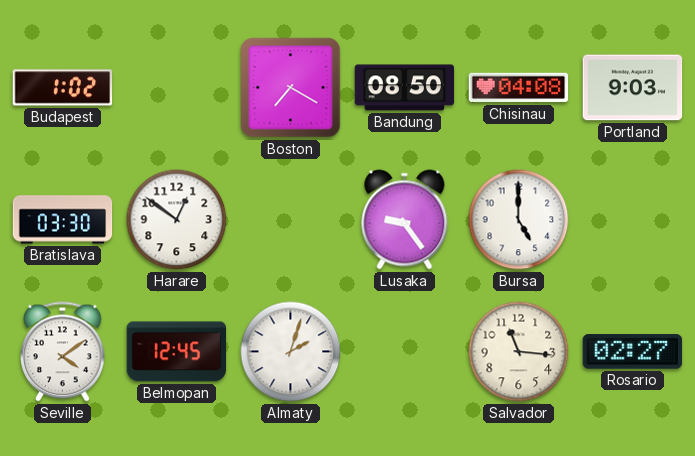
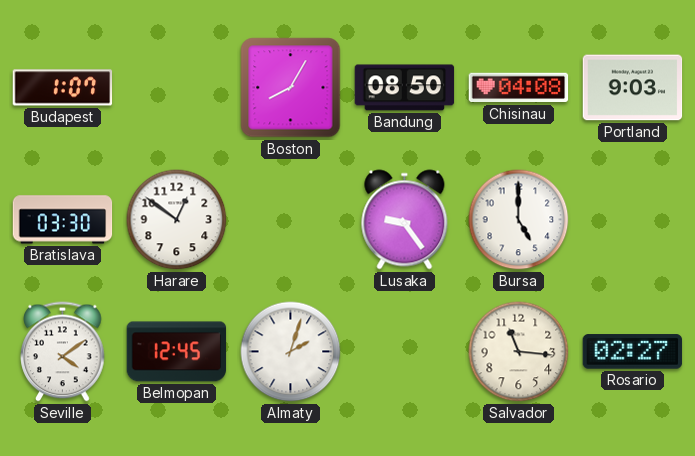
Budapest: 1:02 -> 1:07
Boston: 7:20 -> 8:05
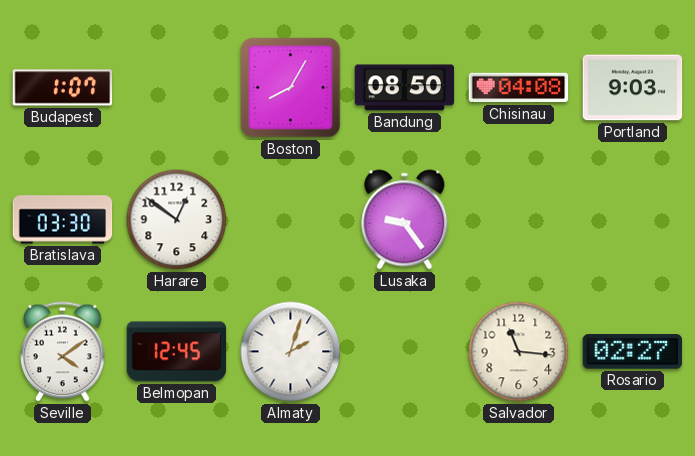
Bursa: 5:00 -> none
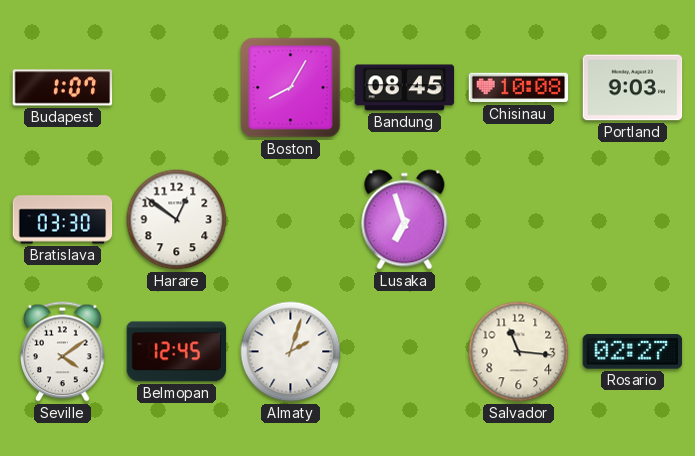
Bandung: 08:50 -> 08:45
Chisinau: 04:08 -> 10:08
Lusaka: 9:24 -> 6:57
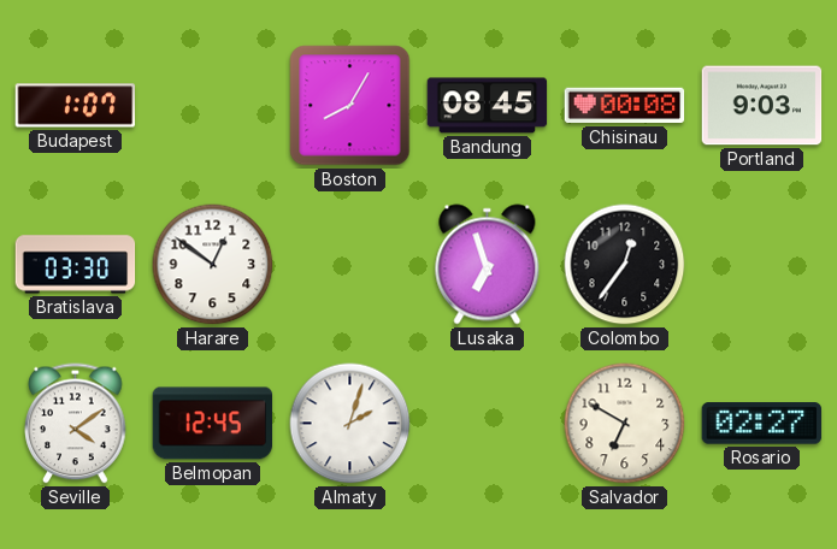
Chisinau: 10:08 -> 00:08
Colombo: none -> 12:36
Salvador: 11:16 -> 6:50
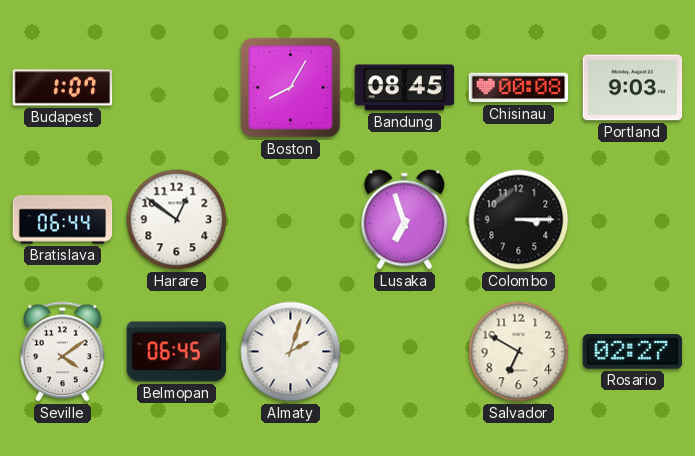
Bratislava: 03:30 -> 06:44
Colombo: 12:36 -> 3:15
Belmopan: 12:45 -> 06:45
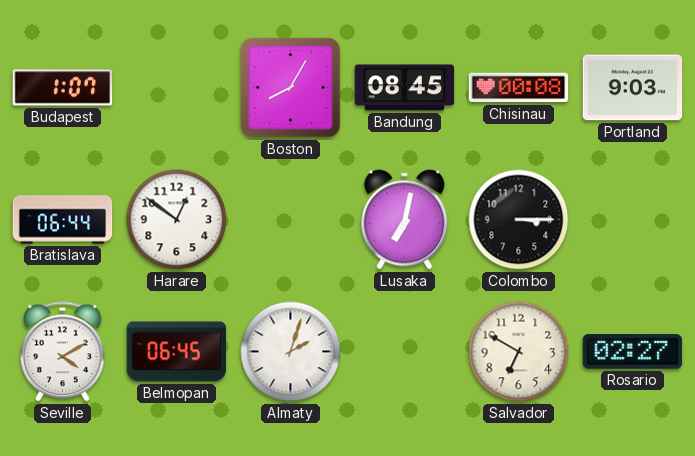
Lusaka: 6:57 -> 7:02
Seville: 4:09 -> 4:10
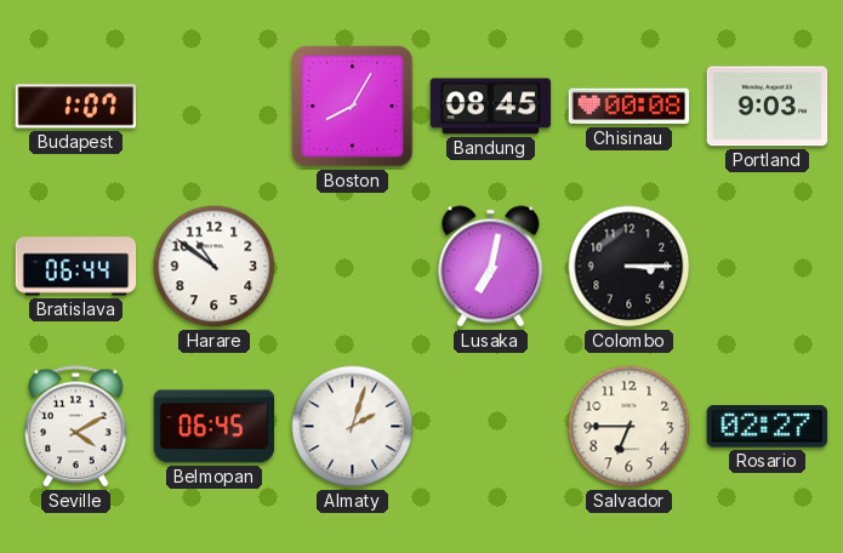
Harare: 12:51 -> 10:51
Salvador: 6:50 -> 6:45
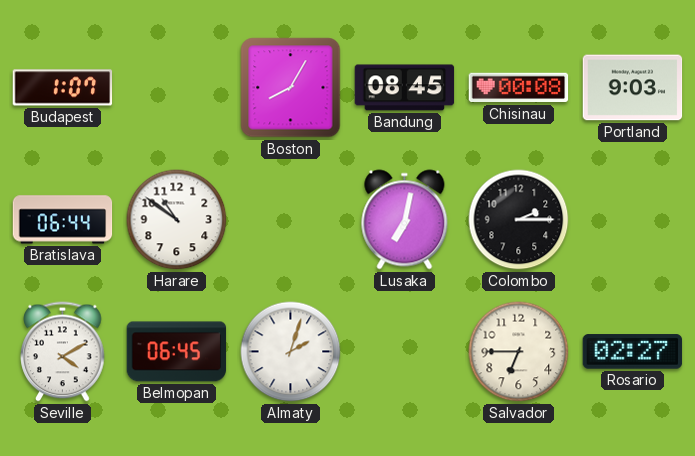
Colombo: 3:15 -> 2:15
